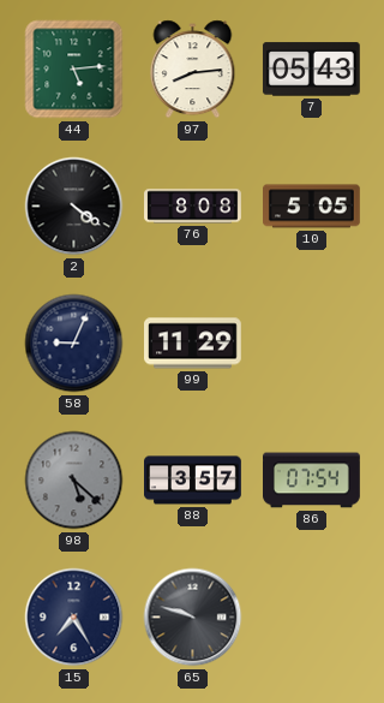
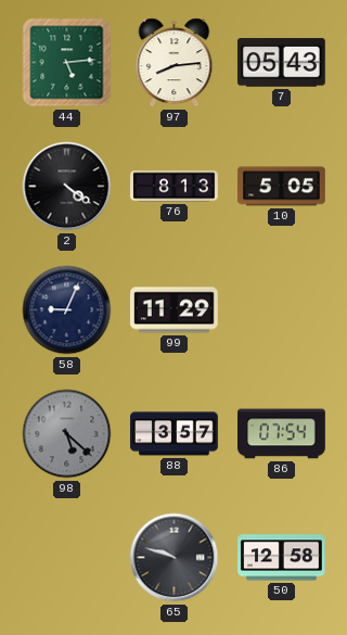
76: 8:08 -> 8:13
15: 7:25 -> none
50: none -> 12:58
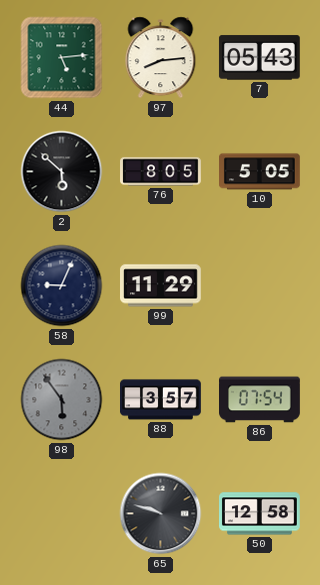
2: 4:21 -> 5:52
76: 8:13 -> 8:05
98: 5:22 -> 5:54
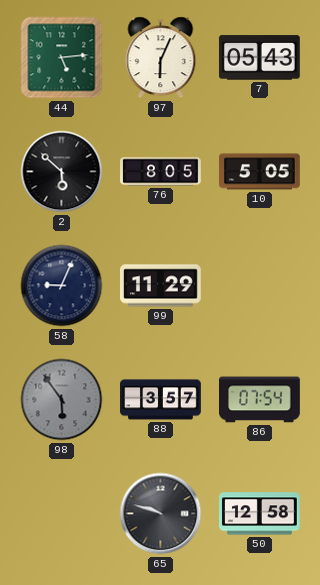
97: 8:14 -> 6:04
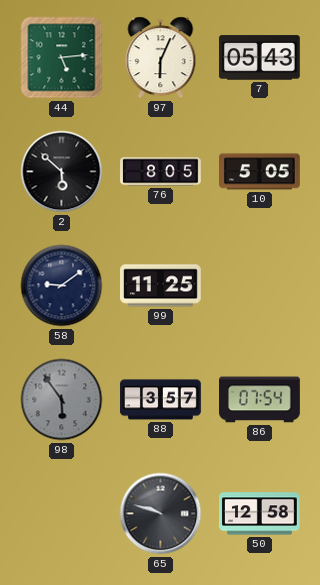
58: 9:04 -> 9:09
99: 11:29 -> 11:25
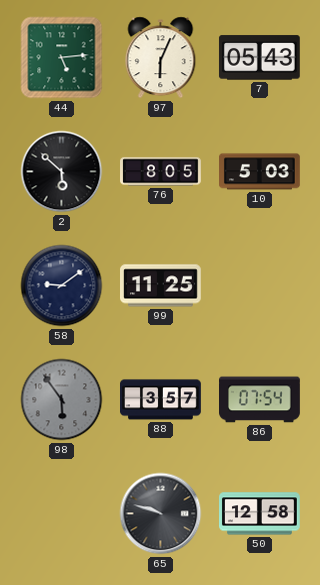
10: 5:05 -> 5:03
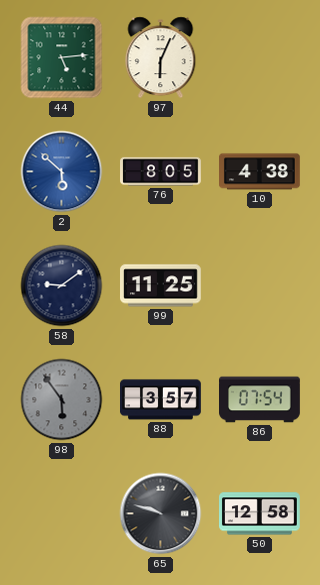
7: 05:43 -> none
2 dial: black -> blue
10: 5:03 -> 4:38
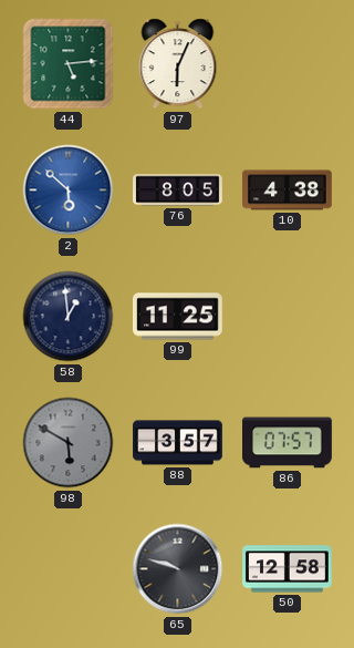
58: 9:09 -> 12:59
98: 5:54 -> 5:50
86: 07:54 -> 07:57
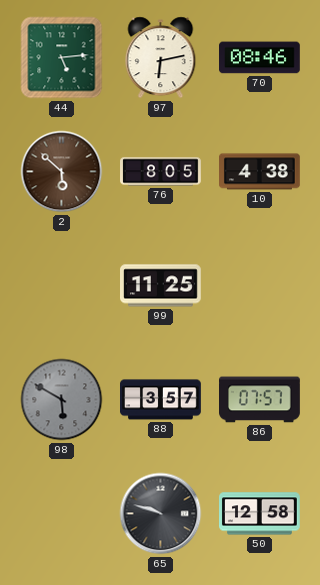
97: 6:04 -> 6:13
70: none -> 08:46
2 dial: blue -> brown
58: 12:59 -> none
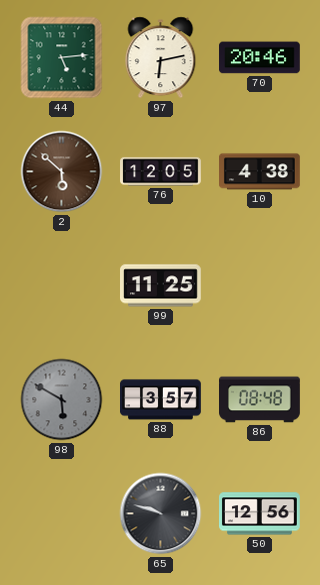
70: 08:46 -> 20:46
76: 8:05 -> 12:05
86: 07:57 -> 08:48
50: 12:58 -> 12:56
